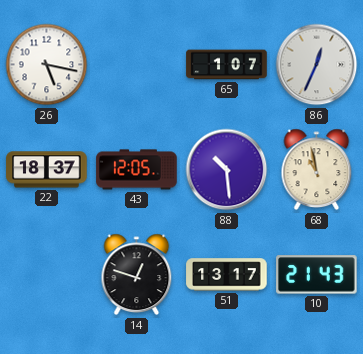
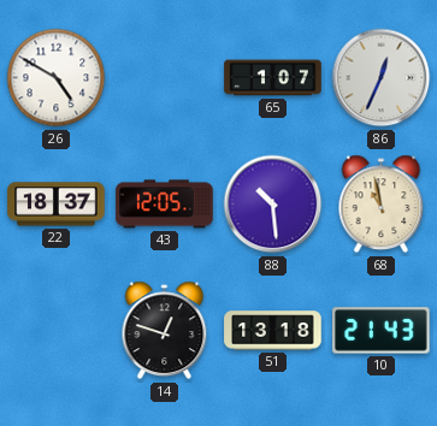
26: 5:17 -> 4:50
51: 13:17 -> 13:18
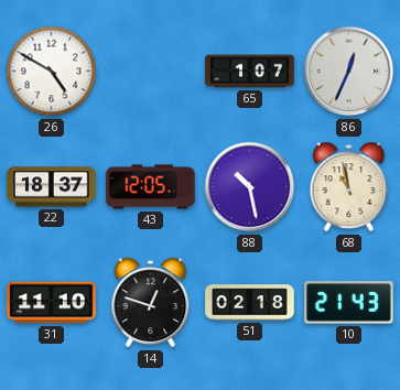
88: 10:29 -> 10:28
31: none -> 11:10
51: 13:18 -> 02:18
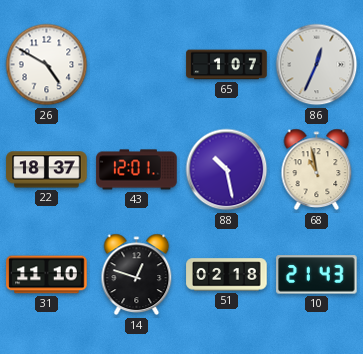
43: 12:05 -> 12:01
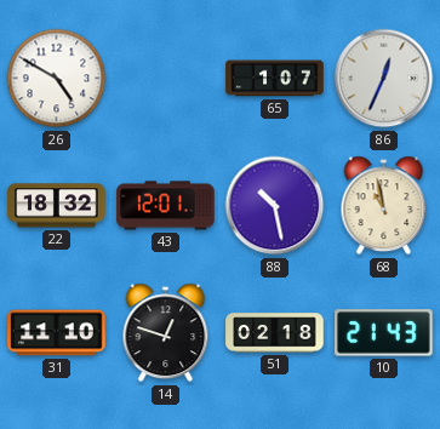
22: 18:37 -> 18:32
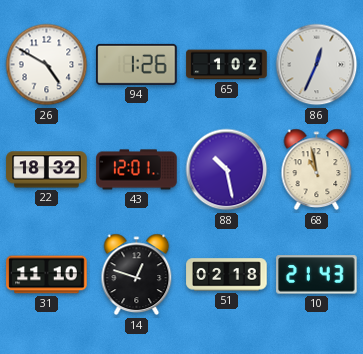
94: none -> 1:26
65: 1:07 -> 1:02
